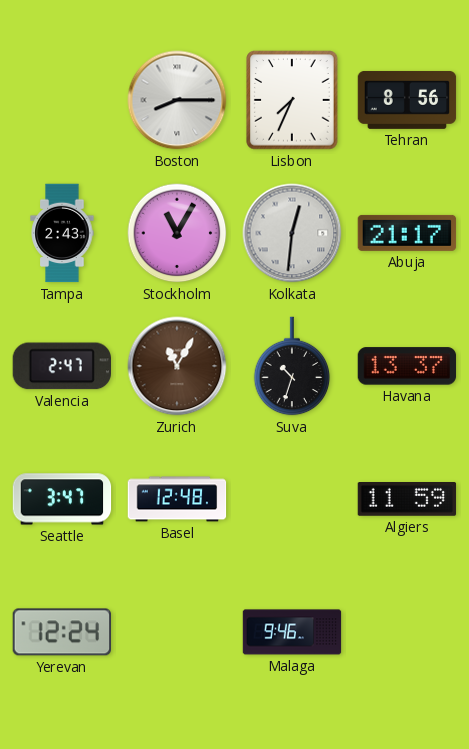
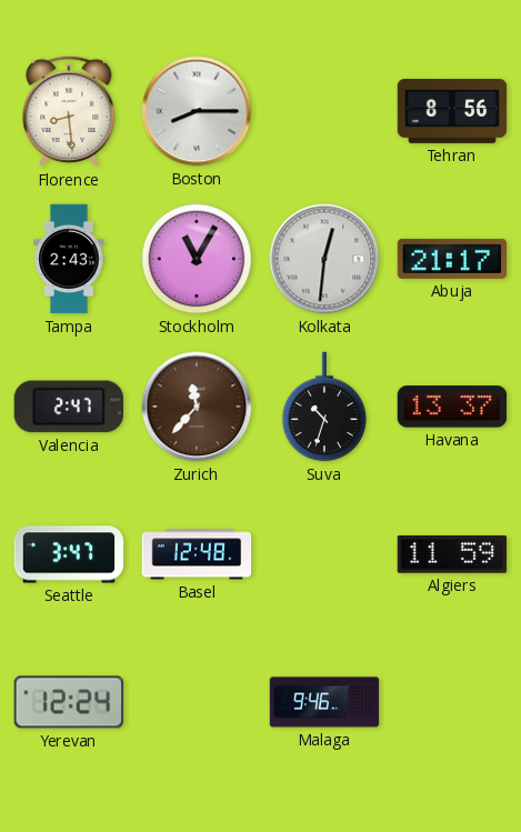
Florence: none -> 8:29
Lisbon: 7:34 -> none
Zurich: 11:05 -> 11:37
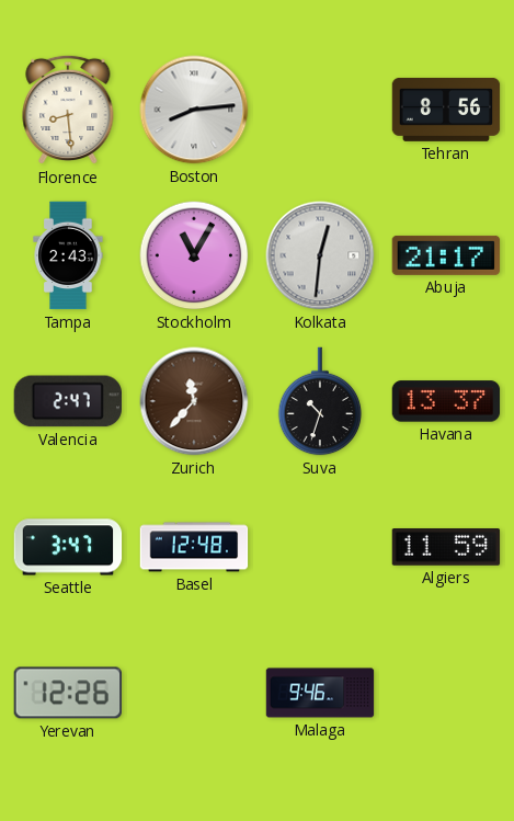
Boston: 8:15 -> 8:14
Yerevan: 12:24 -> 12:26
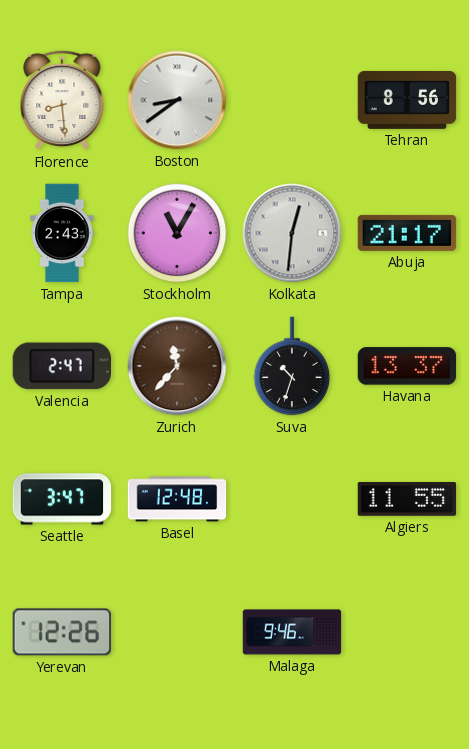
Boston: 8:14 -> 8:39
Algiers: 11:59 -> 11:55
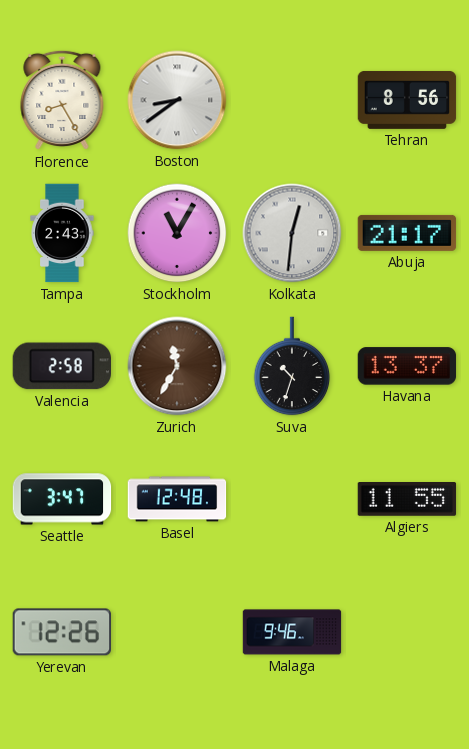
Florence: 8:29 -> 8:25
Valencia: 2:47 -> 2:58
Zurich: 11:37 -> 11:35
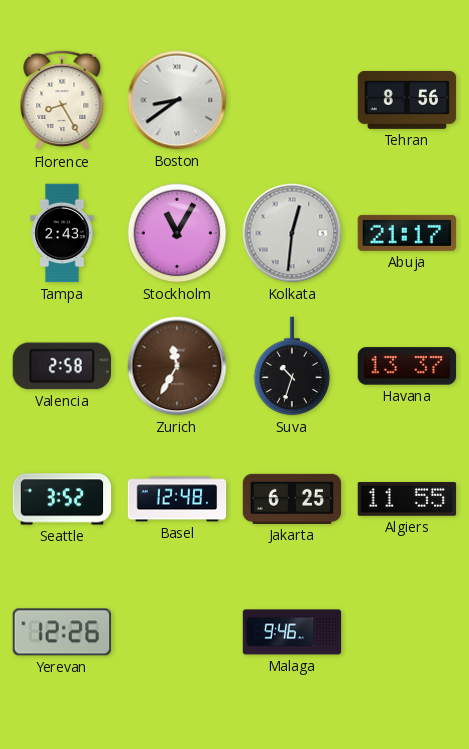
Seattle: 3:47 -> 3:52
Jakarta: none -> 6:25
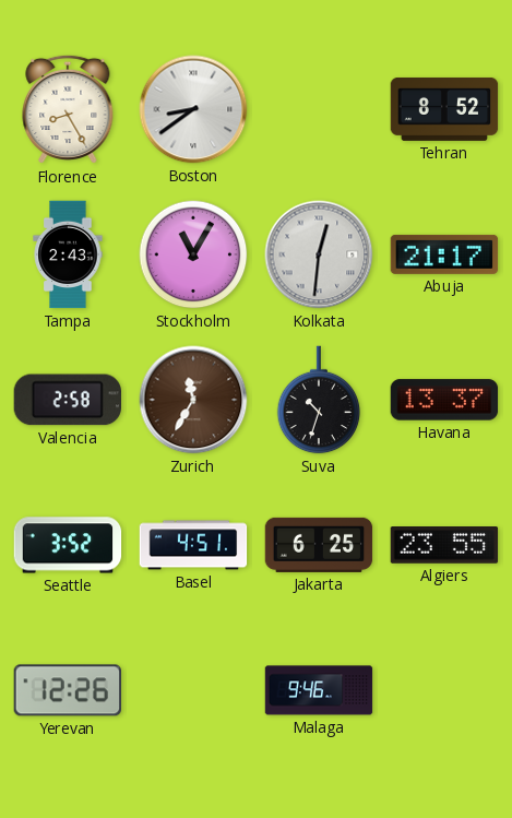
Tehran: 8:56 -> 8:52
Basel: 12:48 -> 4:51
Algiers: 11:55 -> 23:55
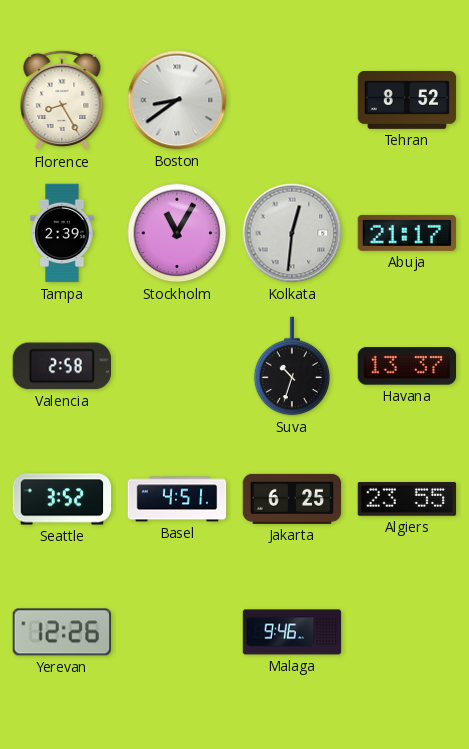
Tampa: 2:43 -> 2:39
Zurich: 11:35 -> none
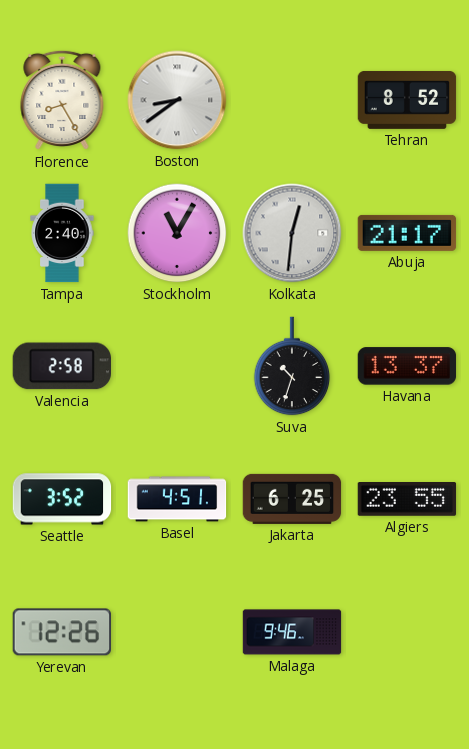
Tampa: 2:39 -> 2:40
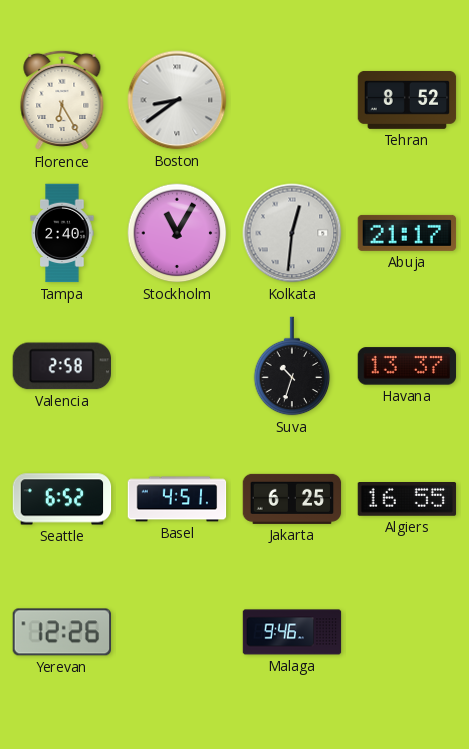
Florence: 8:25 -> 6:25
Seattle: 3:52 -> 6:52
Algiers: 23:55 -> 16:55
